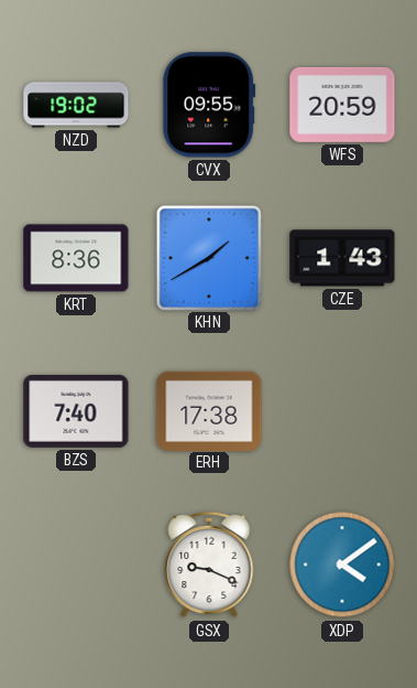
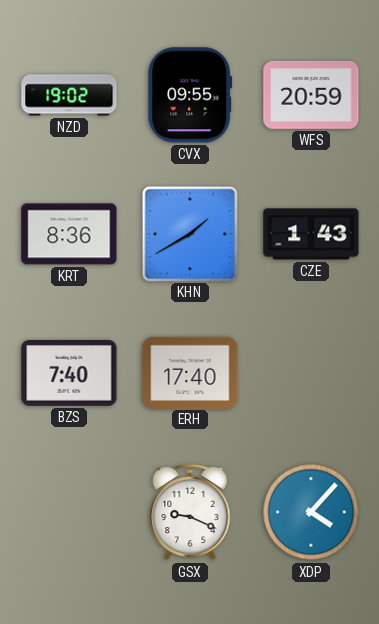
ERH: 17:38 -> 17:40
XDP: 4:09 -> 4:07
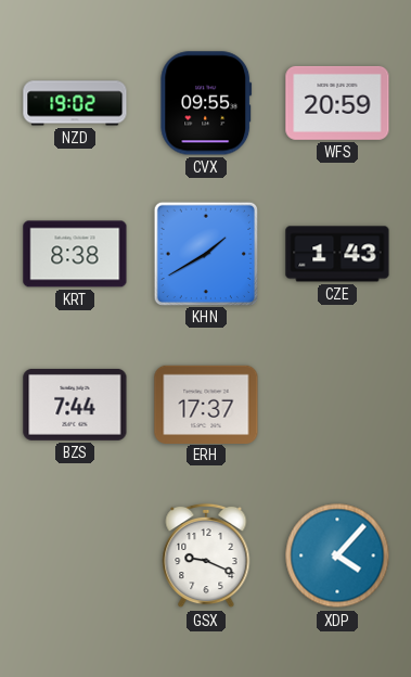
KRT: 8:36 -> 8:38
BZS: 7:40 -> 7:44
ERH: 17:40 -> 17:37
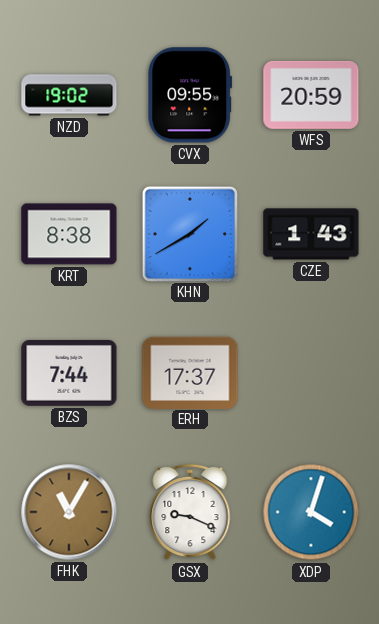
FHK: none -> 11:05
XDP: 4:07 -> 4:03
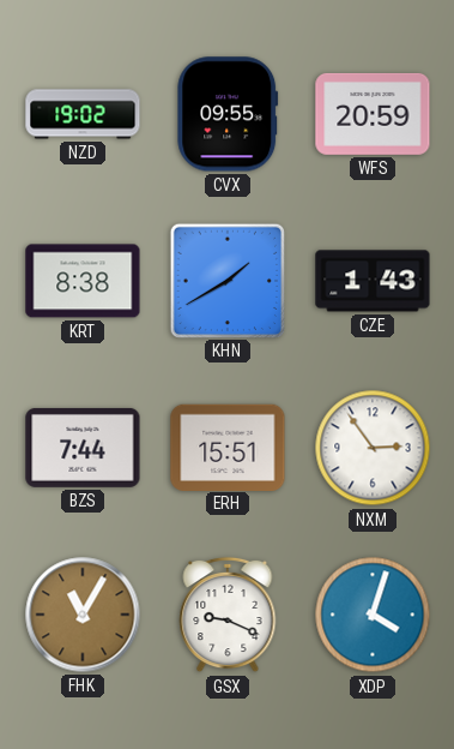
ERH: 17:37 -> 15:51
NXM: none -> 2:54
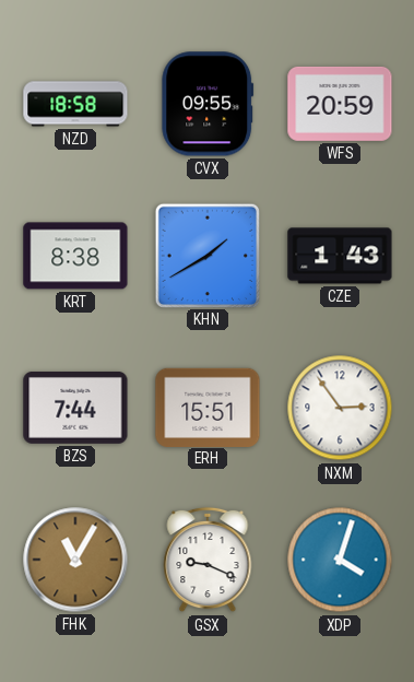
NZD: 19:02 -> 18:58
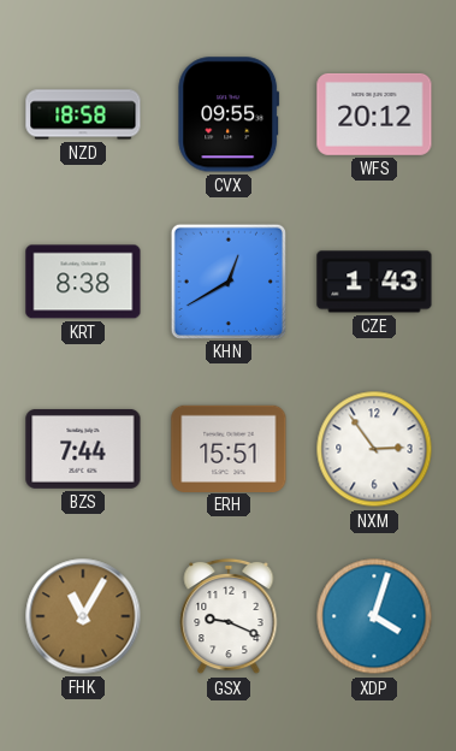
WFS: 20:59 -> 20:12
KHN: 1:40 -> 12:40
